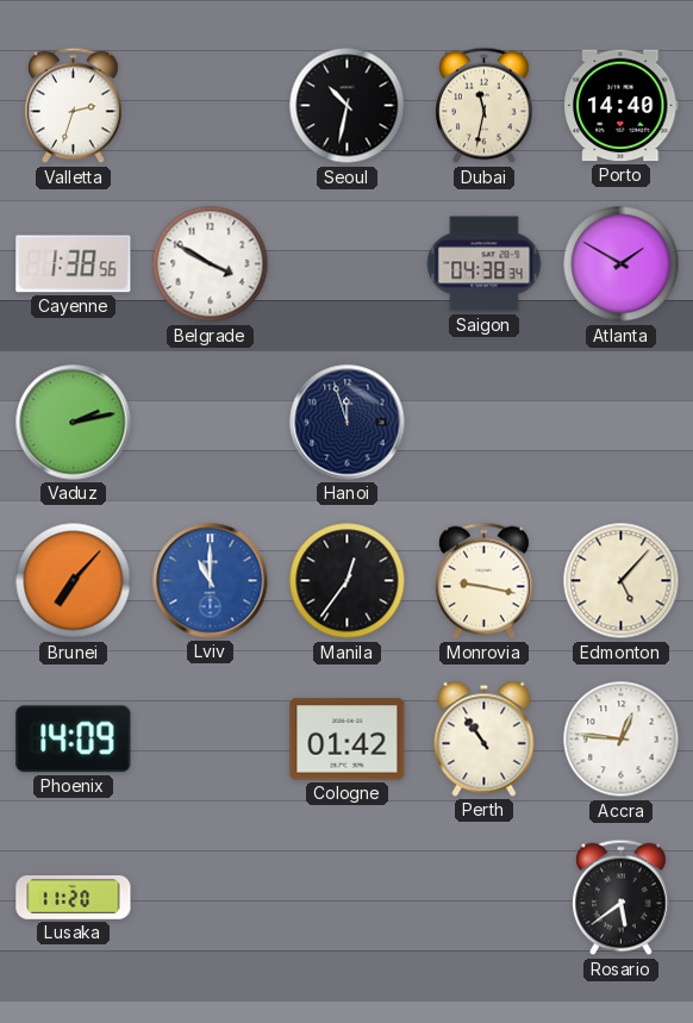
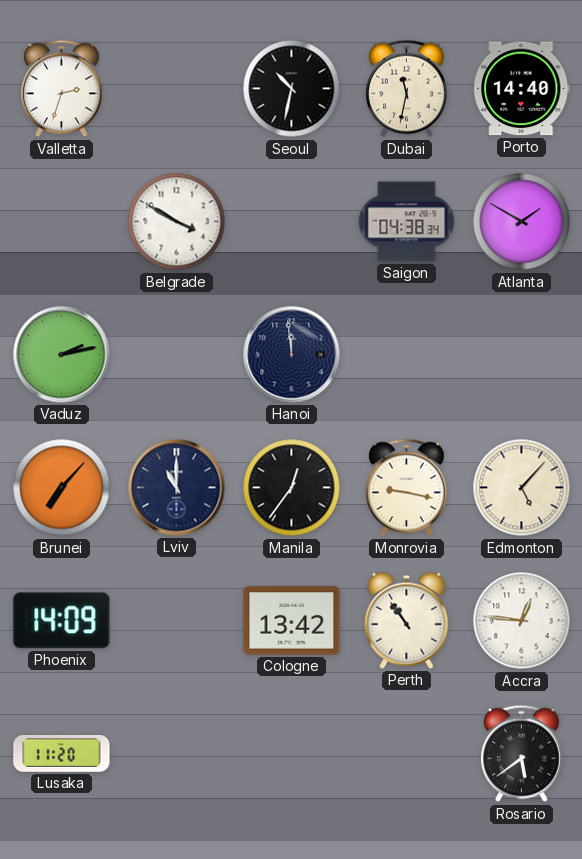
Cayenne: 1:38 -> none
Hanoi: 11:57 -> 11:59
Lviv dial: blue -> navy
Cologne: 01:42 -> 13:42
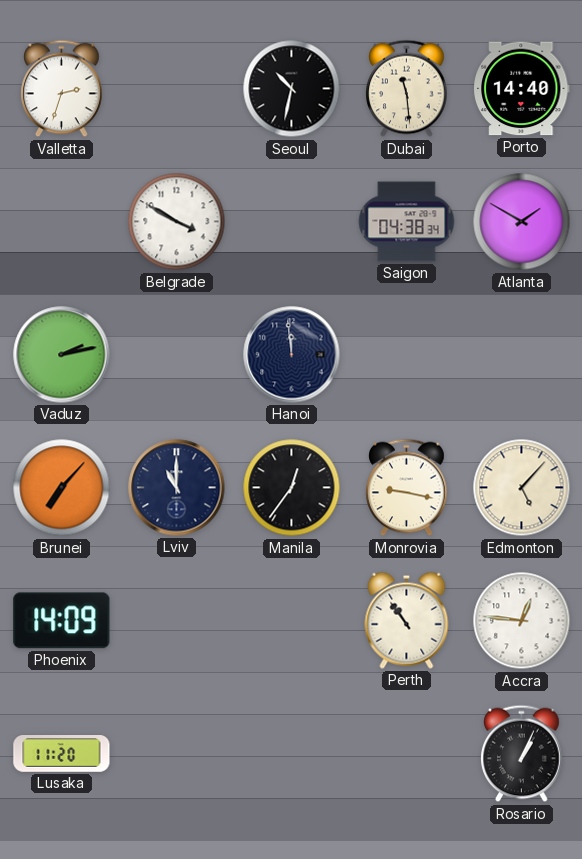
Dubai: 11:32 -> 11:29
Cologne: 13:42 -> none
Rosario: 5:39 -> 1:04
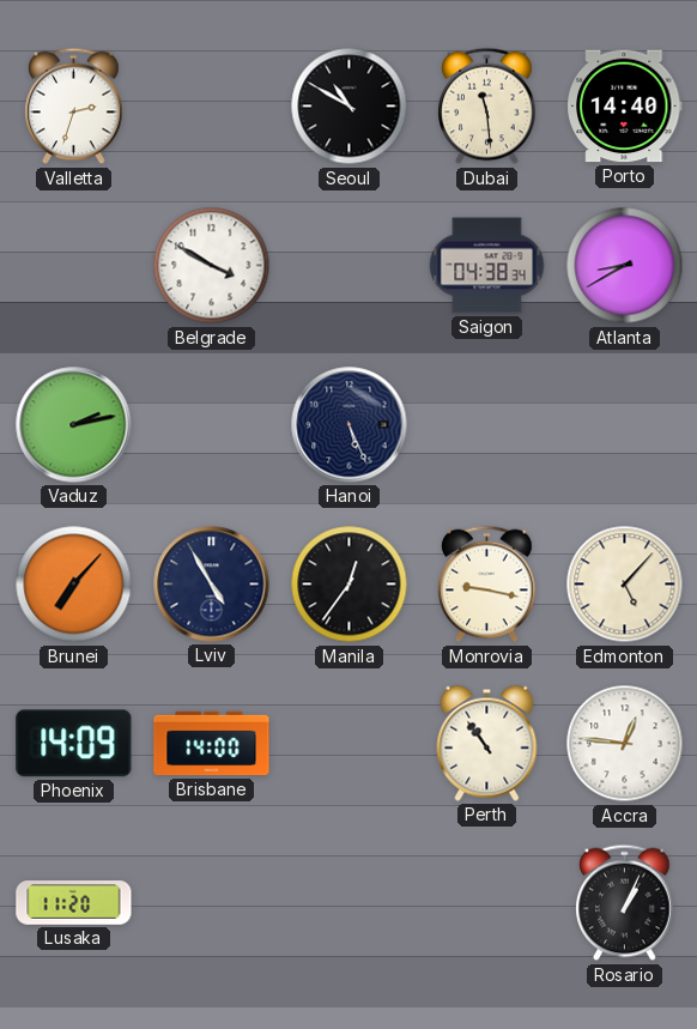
Seoul: 10:32 -> 10:50
Atlanta: 1:50 -> 8:40
Hanoi: 11:59 -> 5:26
Lviv: 11:00 -> 4:55
Brisbane: none -> 14:00
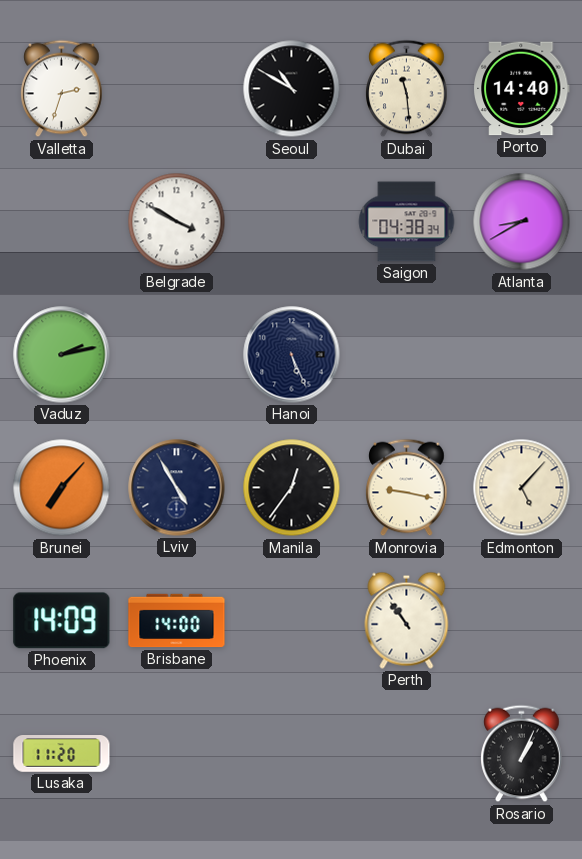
Accra: 12:46 -> none
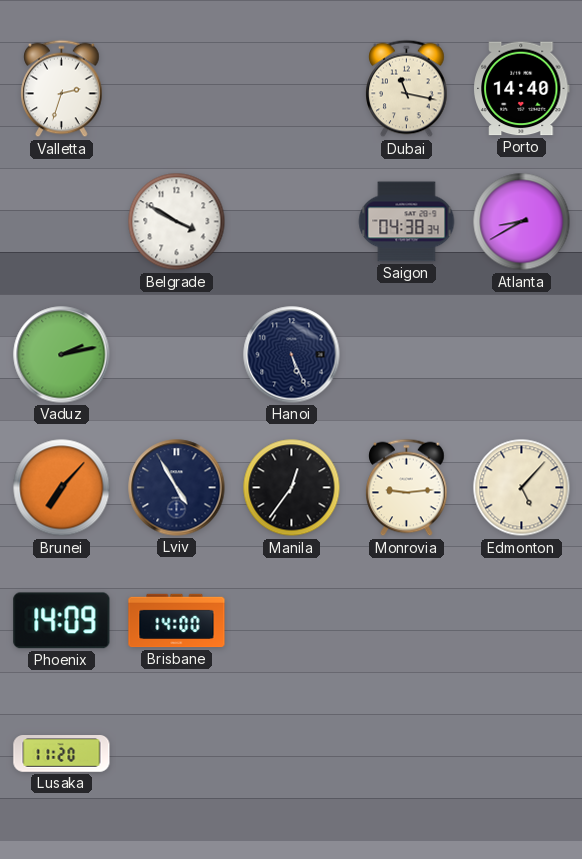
Seoul: 10:50 -> none
Dubai: 11:29 -> 11:17
Monrovia: 9:17 -> 9:14
Perth: 10:54 -> none
Rosario: 1:04 -> none
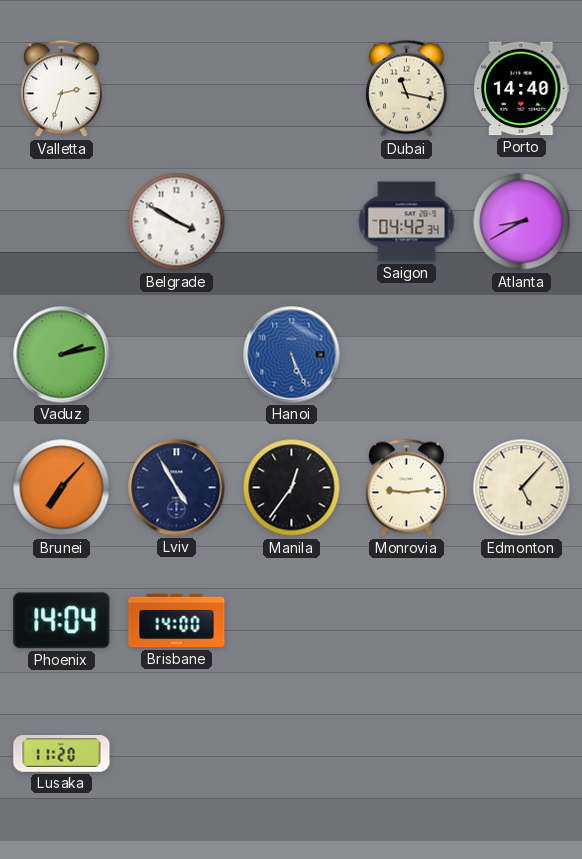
Saigon: 04:38 -> 04:42
Hanoi dial: navy -> blue
Phoenix: 14:09 -> 14:04
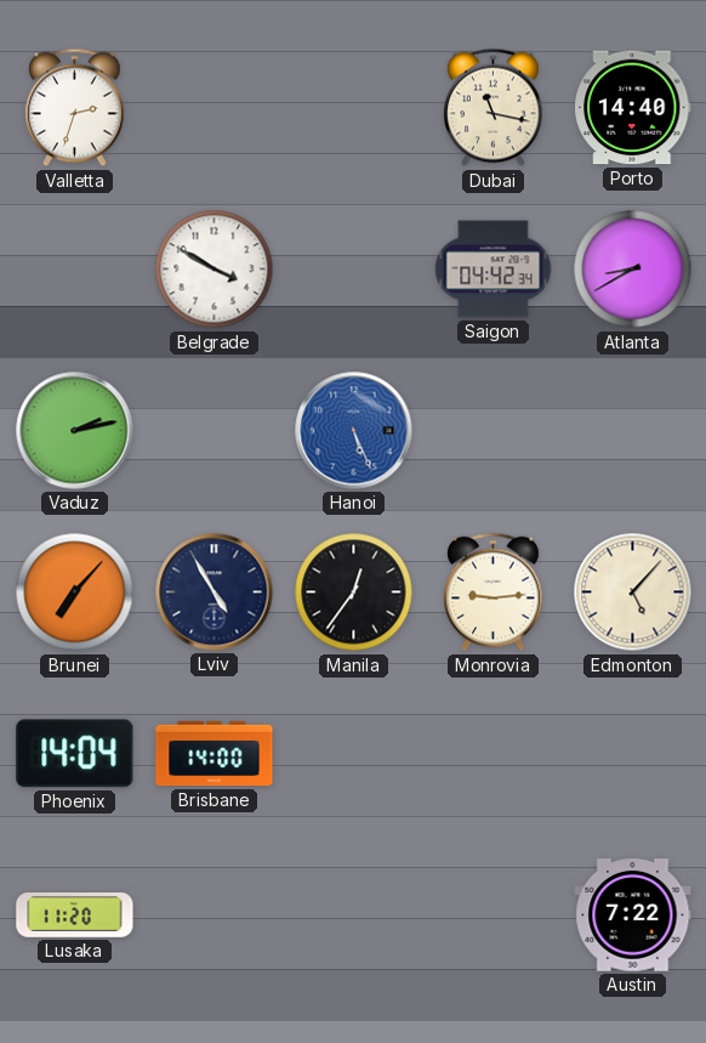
Austin: none -> 7:22
